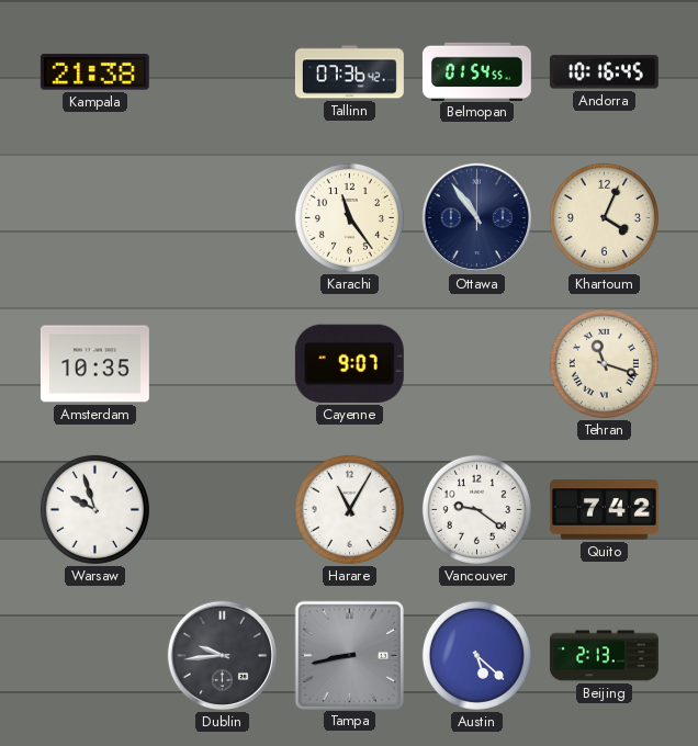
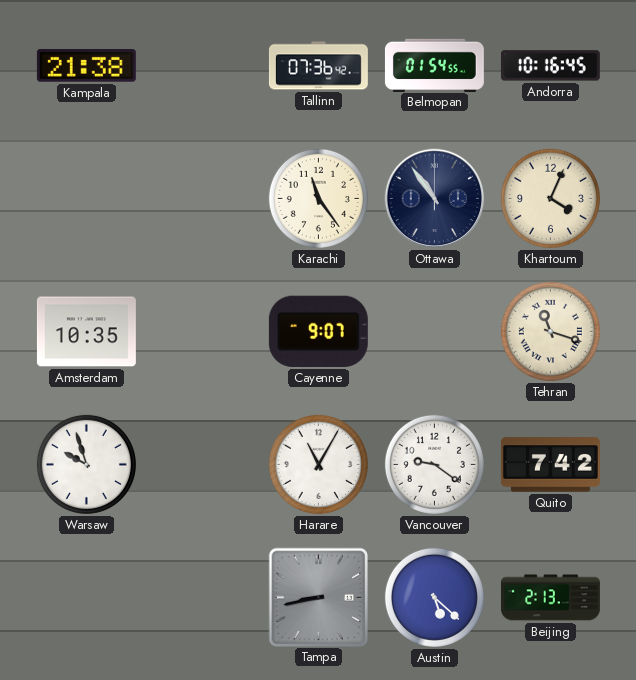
Dublin: 9:44 -> none
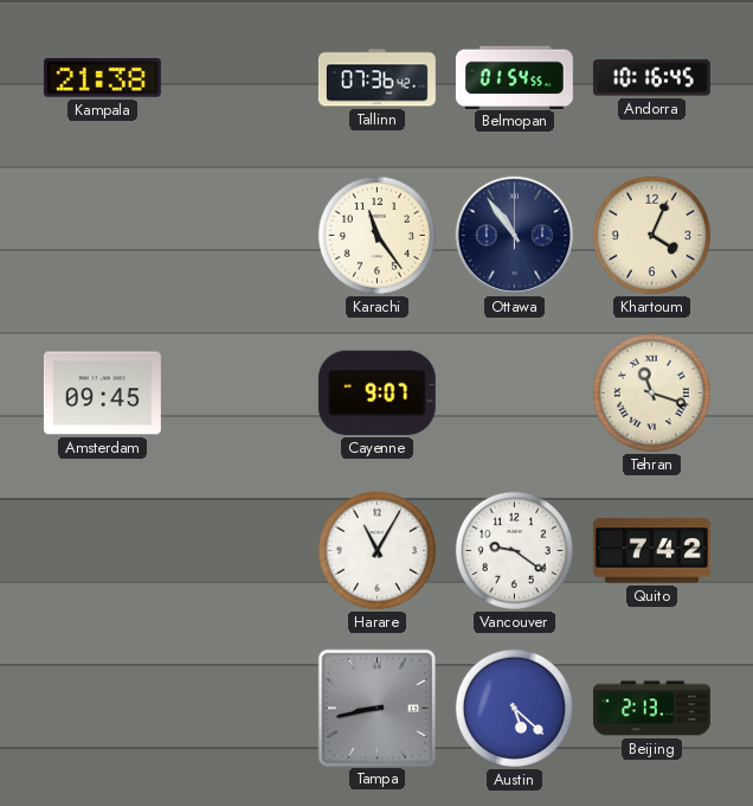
Amsterdam: 10:35 -> 09:45
Warsaw: 9:57 -> none
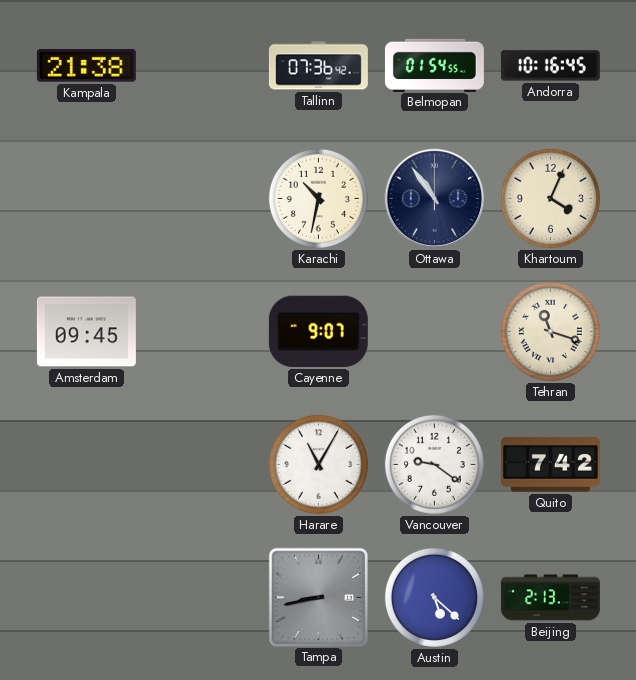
Karachi: 11:24 -> 10:32
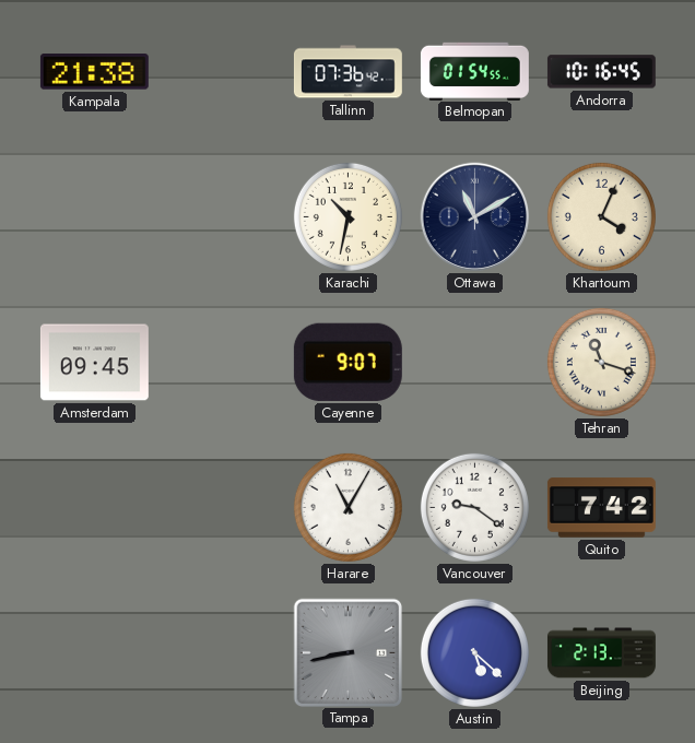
Ottawa: 10:54 -> 11:10
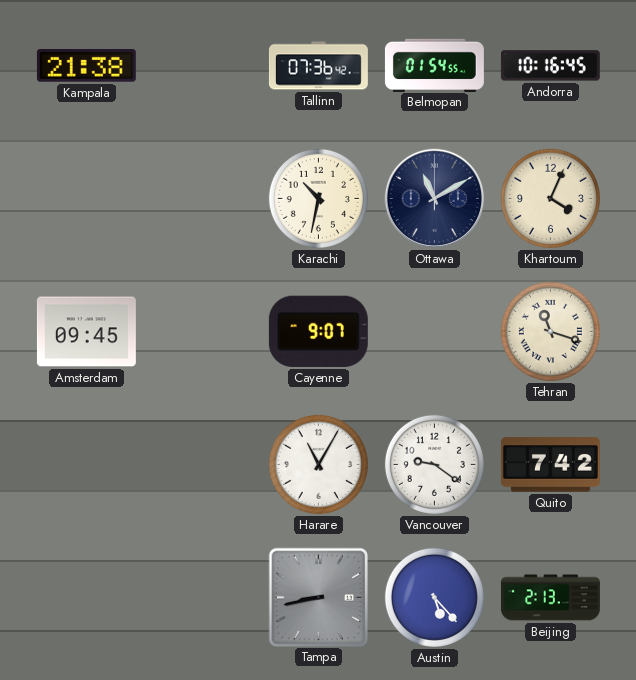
Austin: 5:22 -> 5:23
